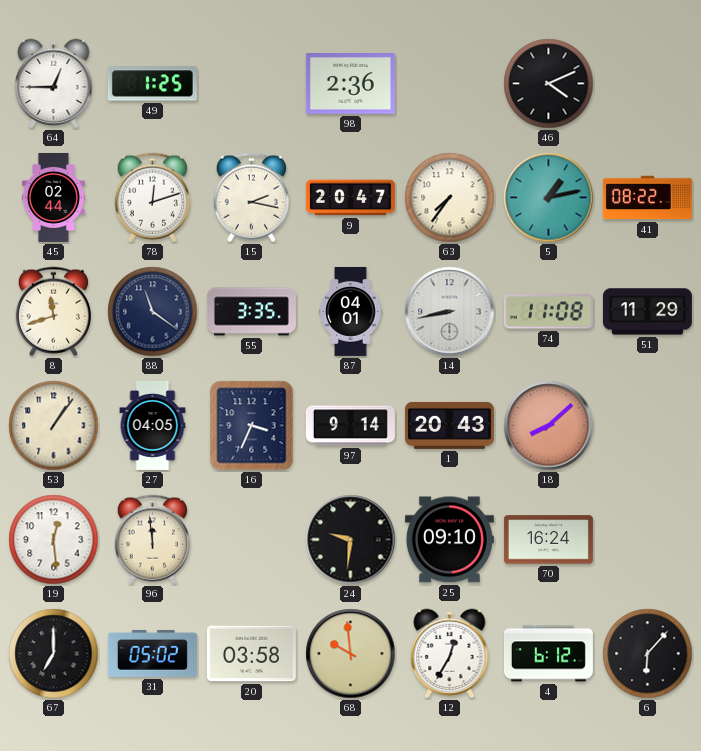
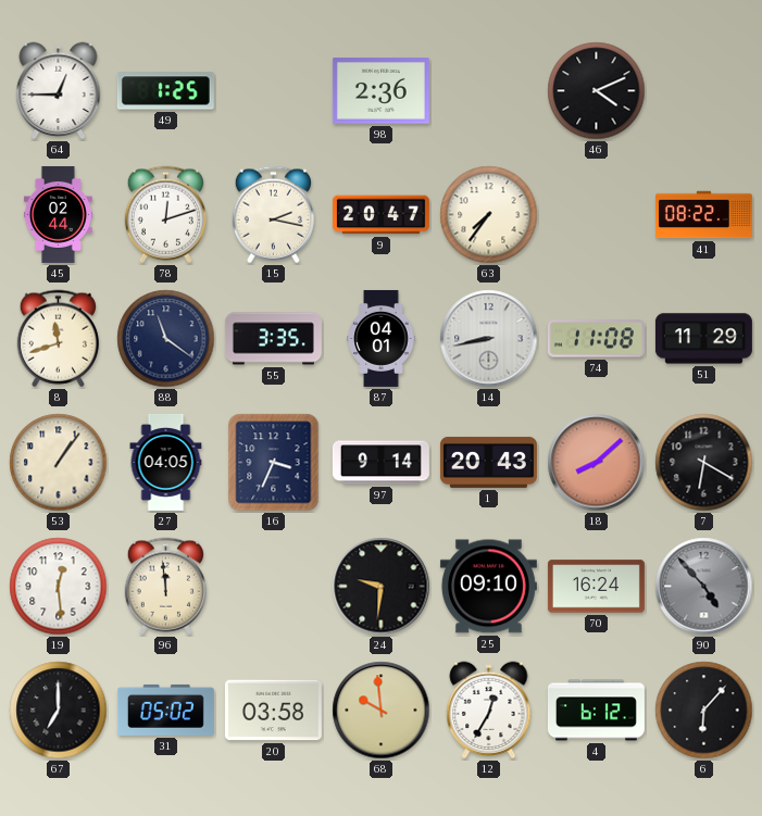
5: 1:13 -> none
7: none -> 6:20
90: none -> 4:53
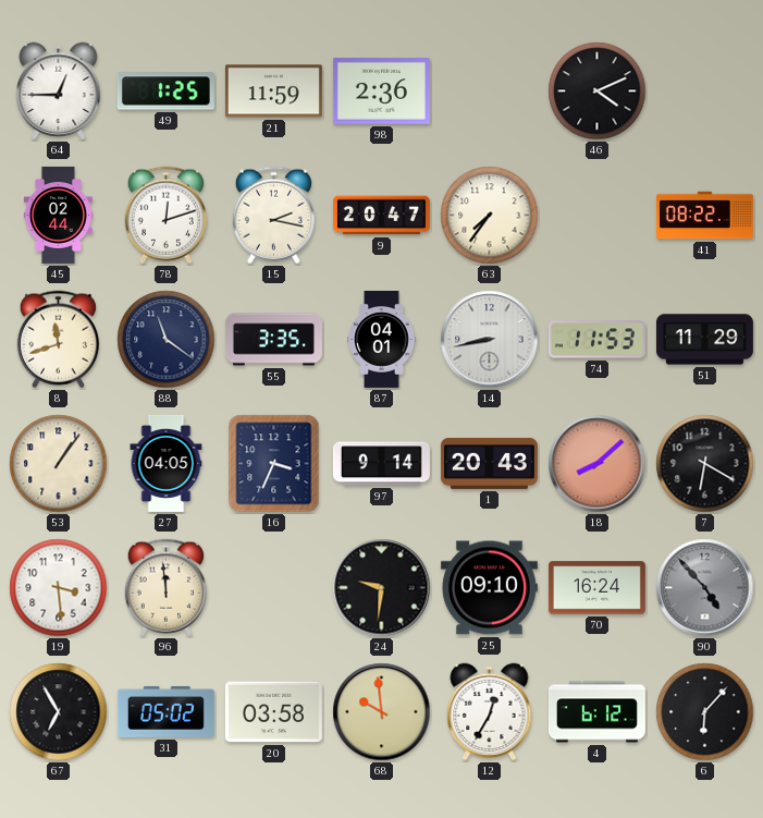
21: none -> 11:59
74: 11:08 -> 11:53
19: 12:29 -> 3:29
67: 7:00 -> 6:55
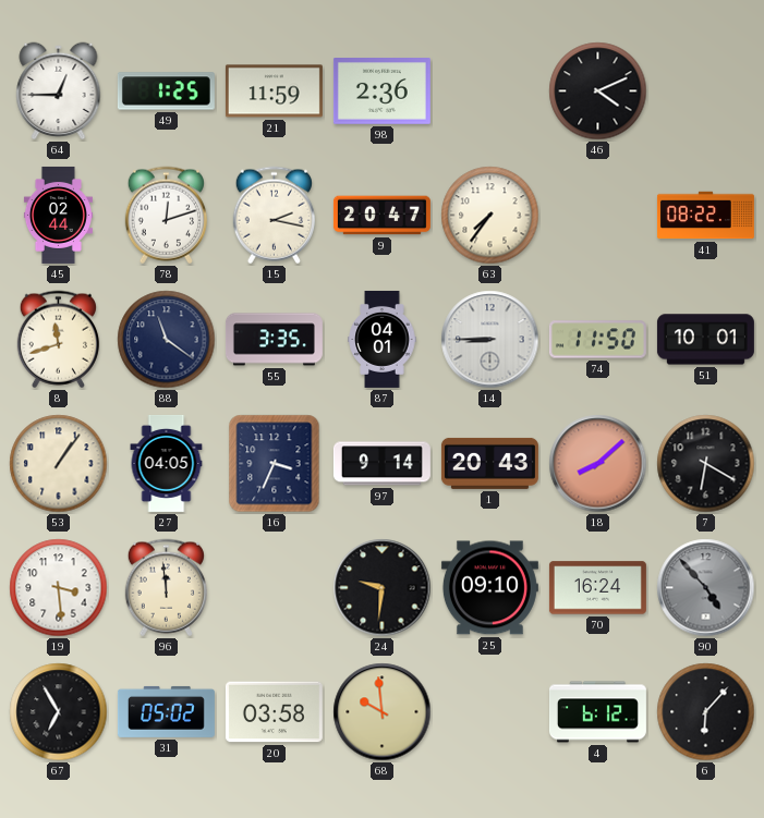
14: 8:43 -> 8:45
74: 11:53 -> 11:50
51: 11:29 -> 10:01
12: 12:35 -> none
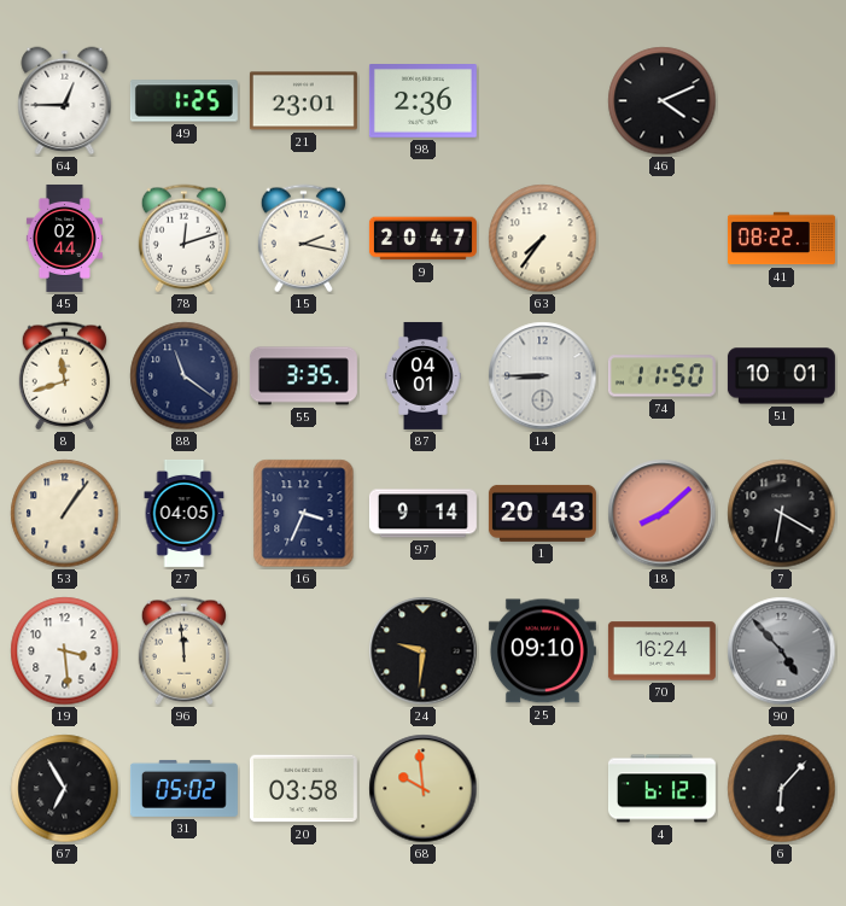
21: 11:59 -> 23:01
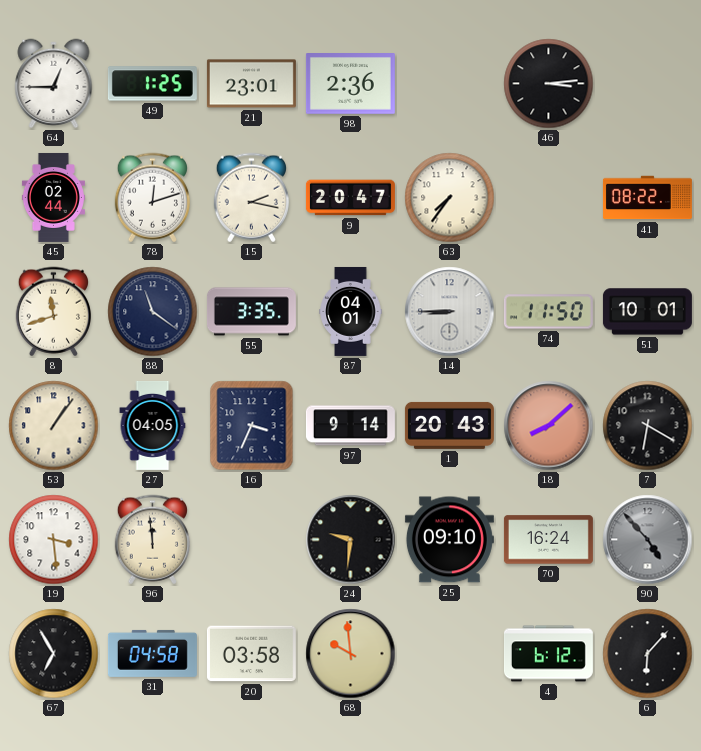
46: 4:11 -> 3:14
31: 05:02 -> 04:58
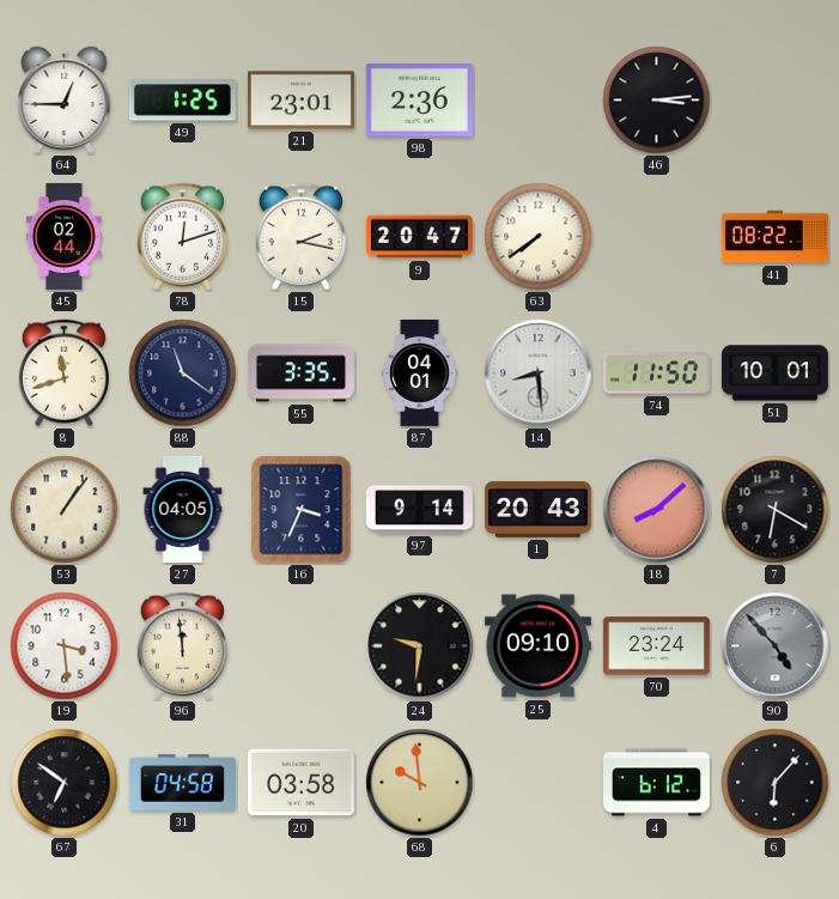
63: 7:36 -> 7:39
14: 8:45 -> 8:29
70: 16:24 -> 23:24
67: 6:55 -> 6:51
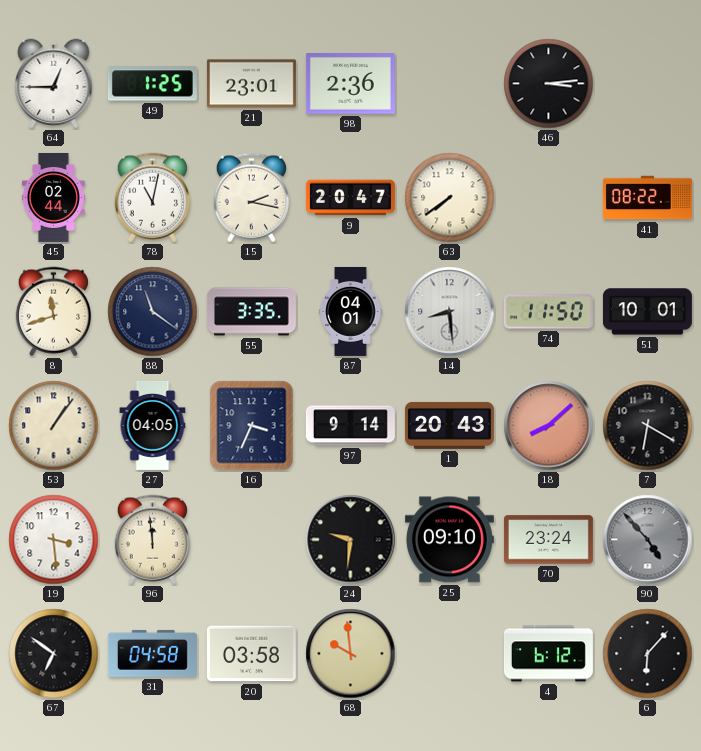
78: 12:12 -> 11:02
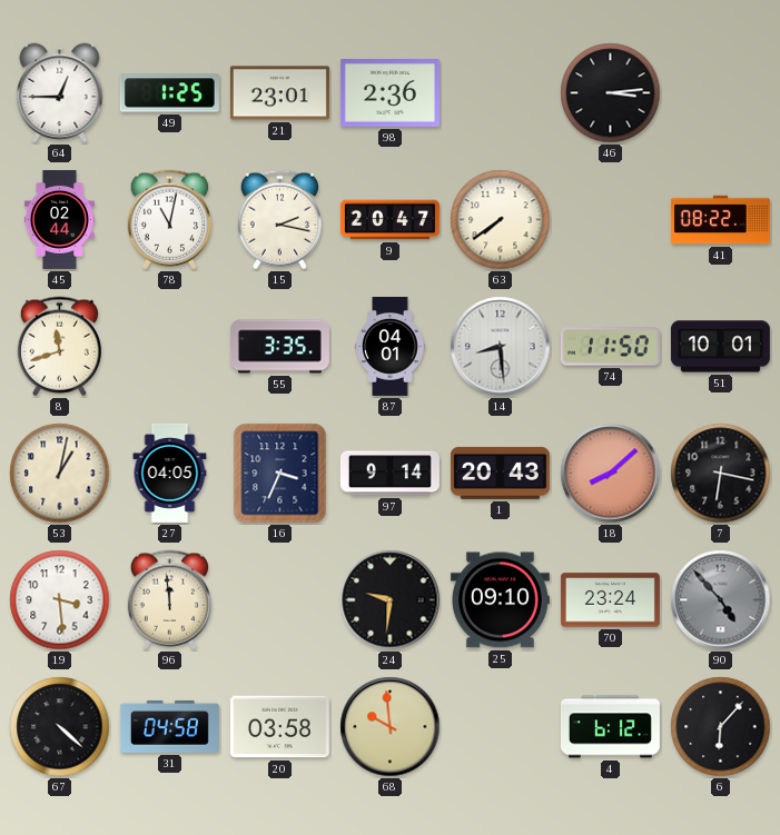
88: 11:21 -> none
53: 1:06 -> 1:02
7: 6:20 -> 6:17
67: 6:51 -> 4:22
